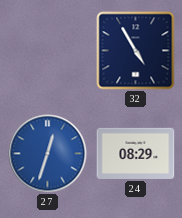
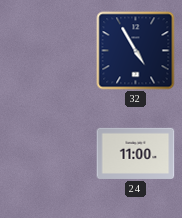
27: 12:33 -> none
24: 08:29 -> 11:00
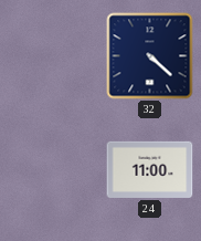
32: 4:55 -> 4:22
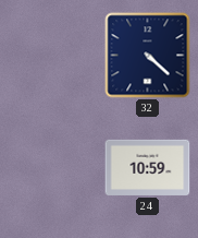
24: 11:00 -> 10:59
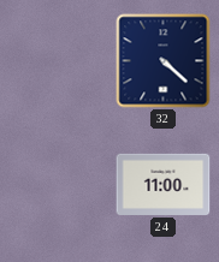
24: 10:59 -> 11:00
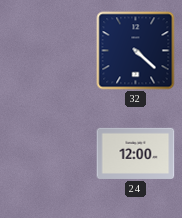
24: 11:00 -> 12:00
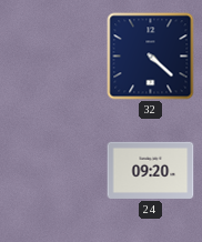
24: 12:00 -> 09:20
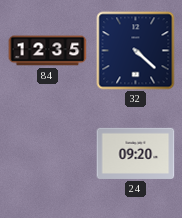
84: none -> 12:35
